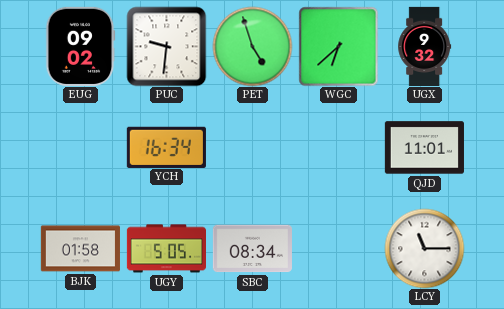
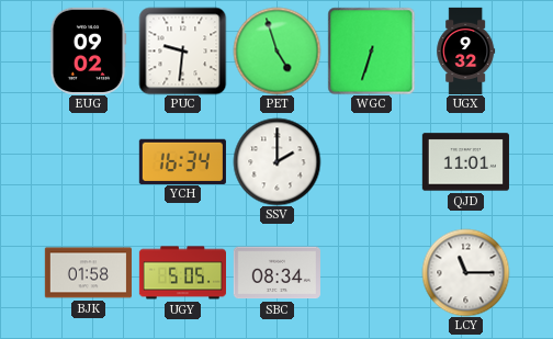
WGC: 6:38 -> 6:33
SSV: none -> 2:00
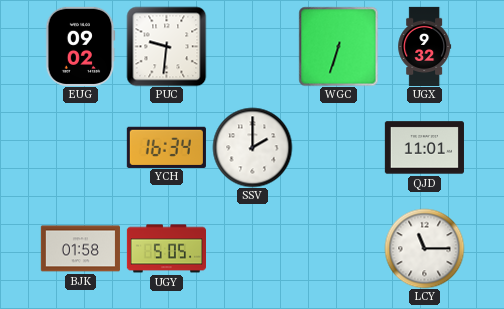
PET: 4:57 -> none
SBC: 08:34 -> none
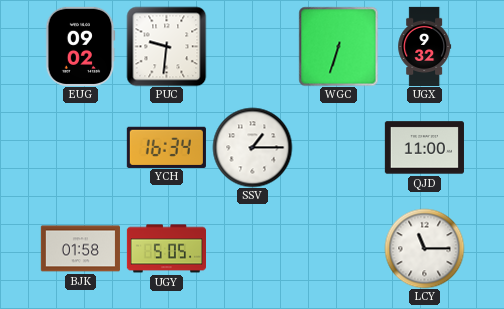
SSV: 2:00 -> 1:15
QJD: 11:01 -> 11:00
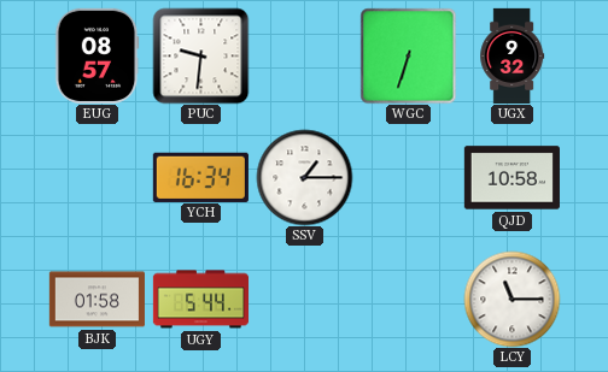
EUG: 09:02 -> 08:57
QJD: 11:00 -> 10:58
UGY: 5:05 -> 5:44
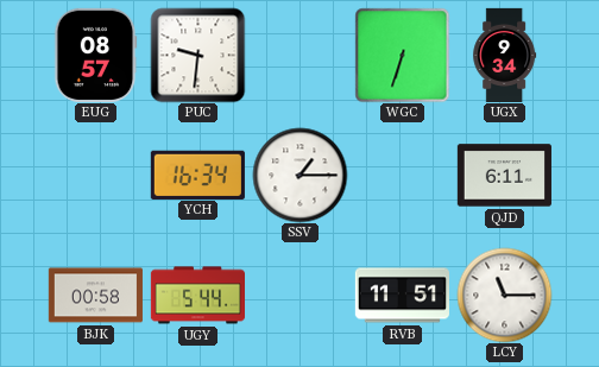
UGX: 9:32 -> 9:34
QJD: 10:58 -> 6:11
BJK: 01:58 -> 00:58
RVB: none -> 11:51
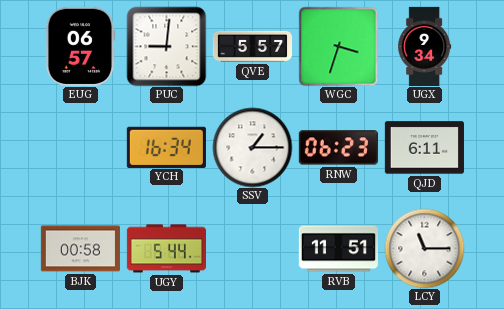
EUG: 08:57 -> 06:57
PUC: 9:31 -> 9:01
QVE: none -> 5:57
WGC: 6:33 -> 3:33
RNW: none -> 06:23
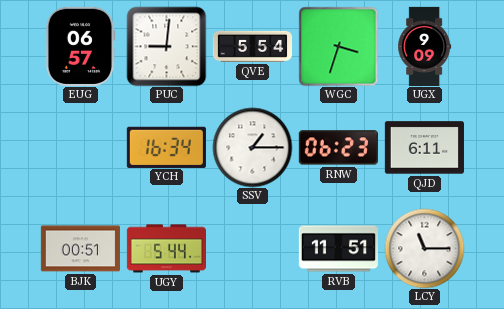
QVE: 5:57 -> 5:54
UGX: 9:34 -> 9:09
BJK: 00:58 -> 00:51
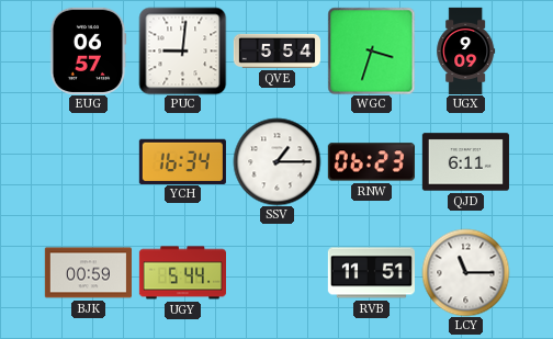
BJK: 00:51 -> 00:59
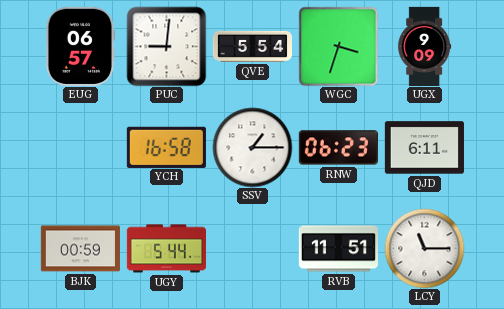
YCH: 16:34 -> 16:58
